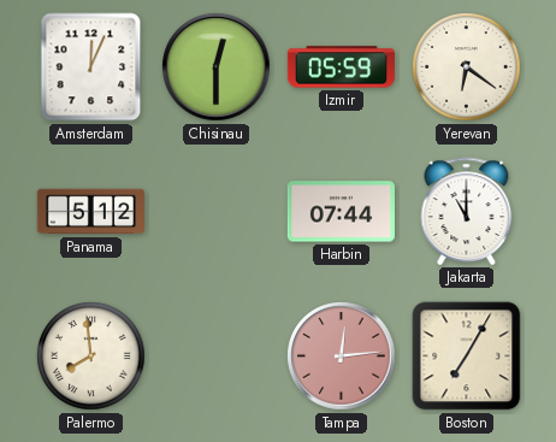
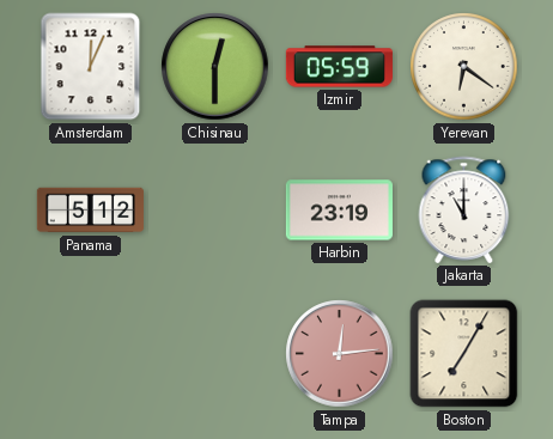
Harbin: 07:44 -> 23:19
Palermo: 7:59 -> none
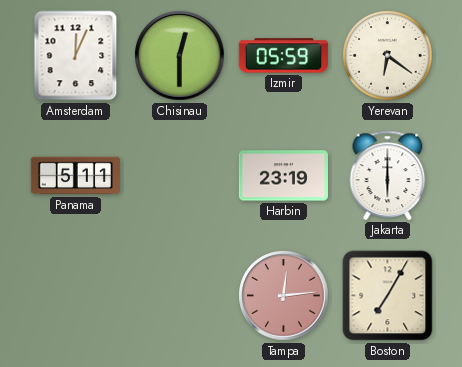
Panama: 5:12 -> 5:11
Jakarta: 11:00 -> 6:00
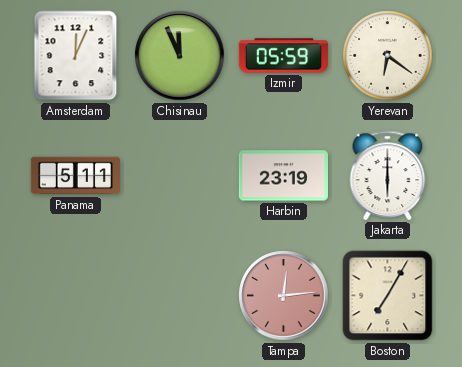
Chisinau: 12:30 -> 11:56
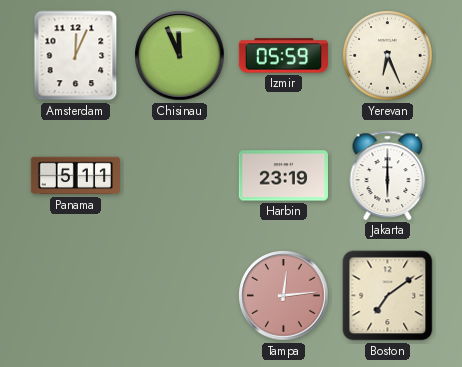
Yerevan: 6:21 -> 6:26
Boston: 7:05 -> 7:09
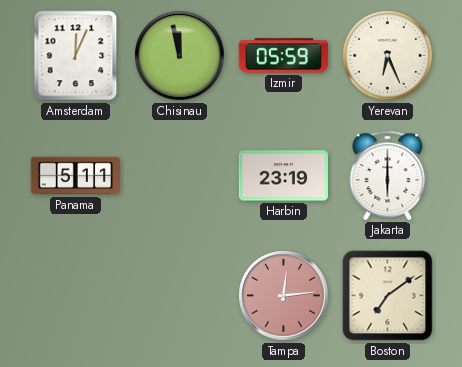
Chisinau: 11:56 -> 11:58
